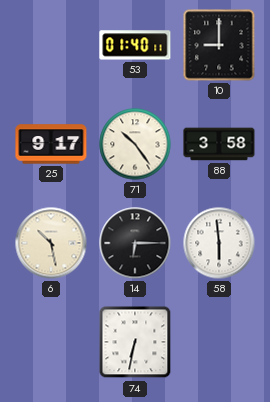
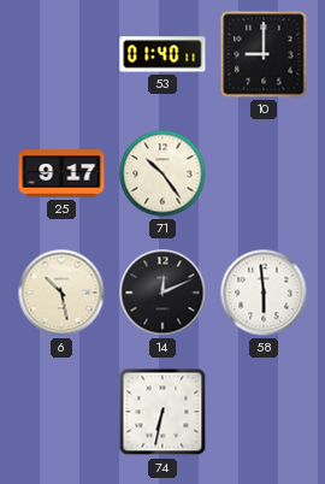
88: 3:58 -> none
14: 6:15 -> 12:11
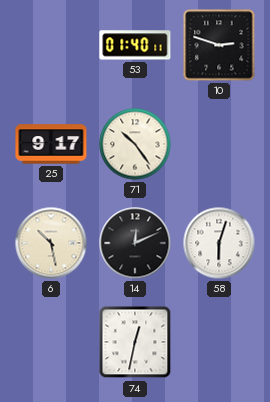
10: 9:00 -> 2:48
58: 5:59 -> 6:03
74: 6:32 -> 12:32
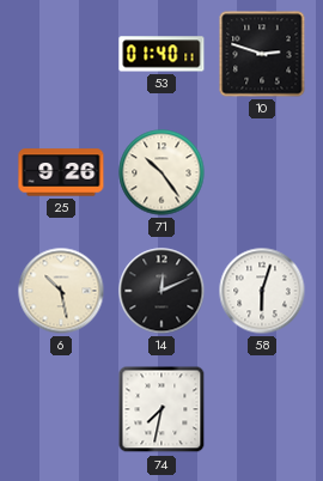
25: 9:17 -> 9:26
74: 12:32 -> 7:32
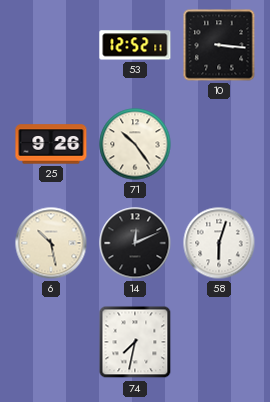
53: 01:40 -> 12:52
10: 2:48 -> 3:16
